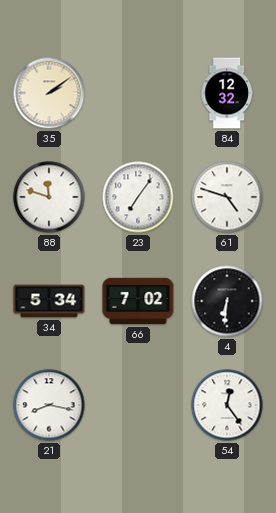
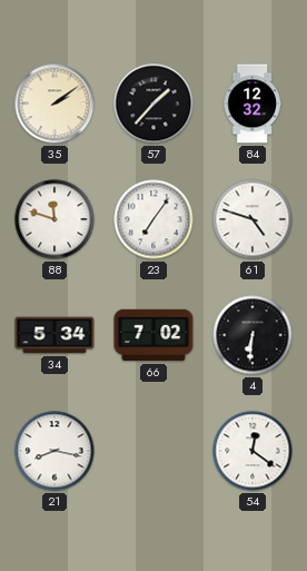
57: none -> 1:37
54: 12:24 -> 12:21
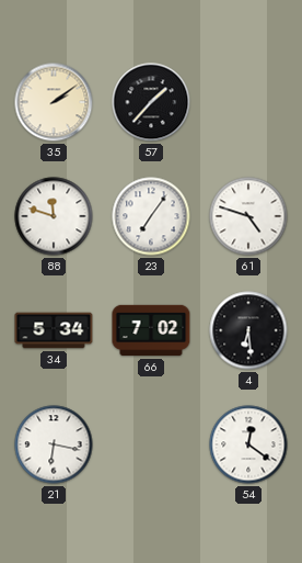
84: 12:32 -> none
4: 6:31 -> 6:29
21: 8:17 -> 6:17
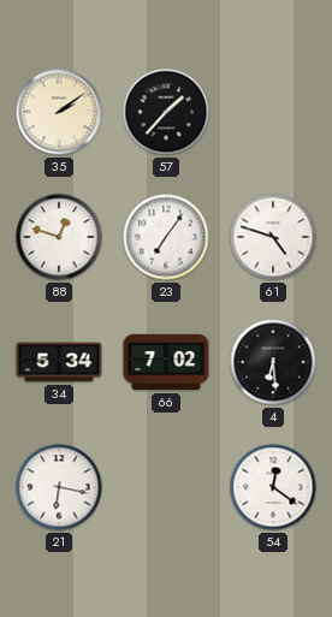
88: 11:48 -> 12:48
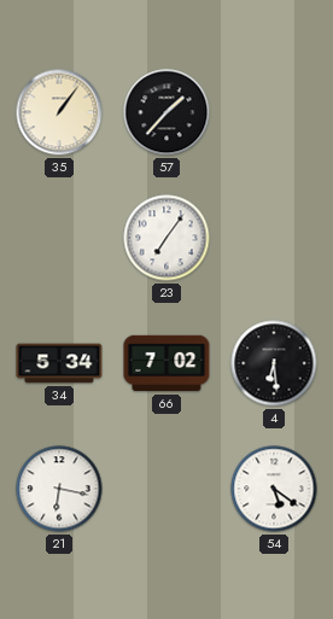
35: 2:09 -> 1:06
88: 12:48 -> none
61: 4:48 -> none
54: 12:21 -> 5:21
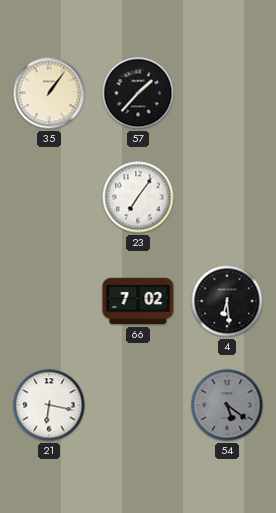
34: 5:34 -> none
54 dial: white -> grey
